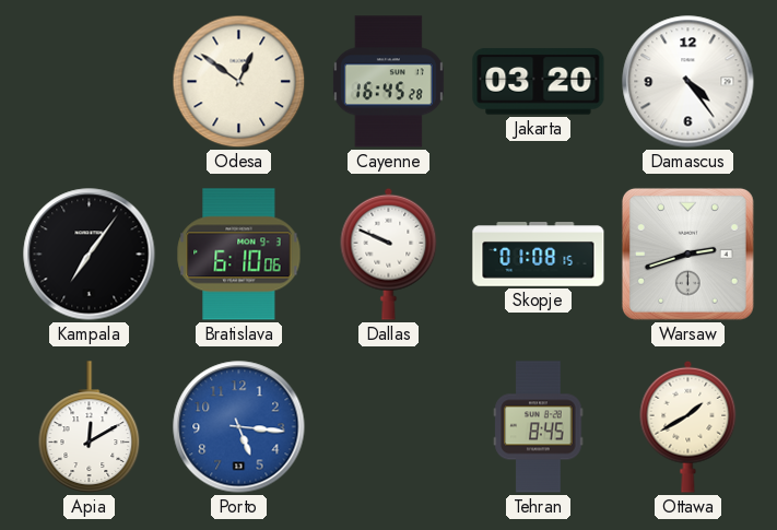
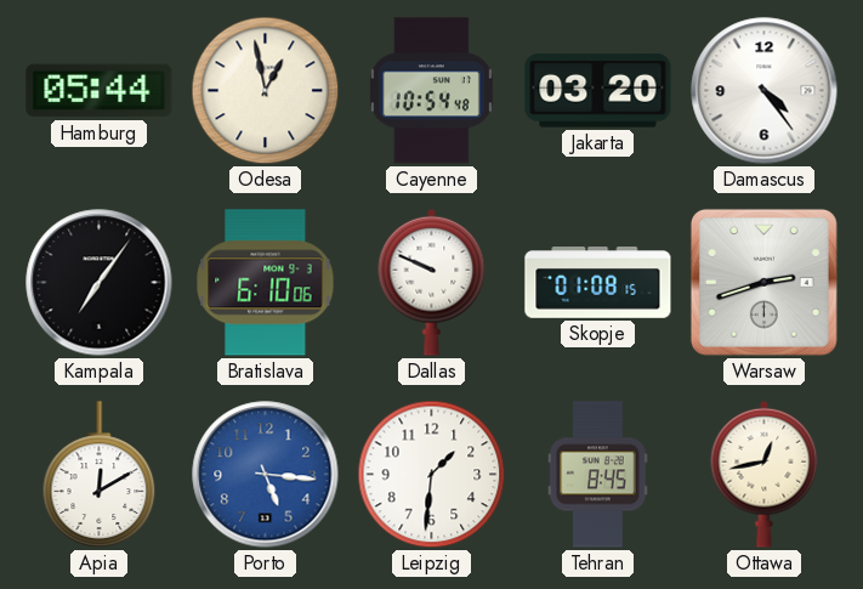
Hamburg: none -> 05:44
Odesa: 12:51 -> 12:58
Cayenne: 16:45 -> 10:54
Leipzig: none -> 1:31
Ottawa: 1:40 -> 12:43
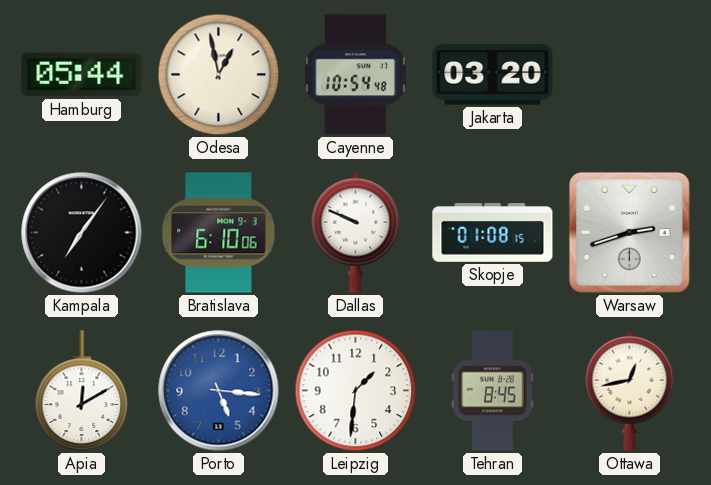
Damascus: 4:24 -> none
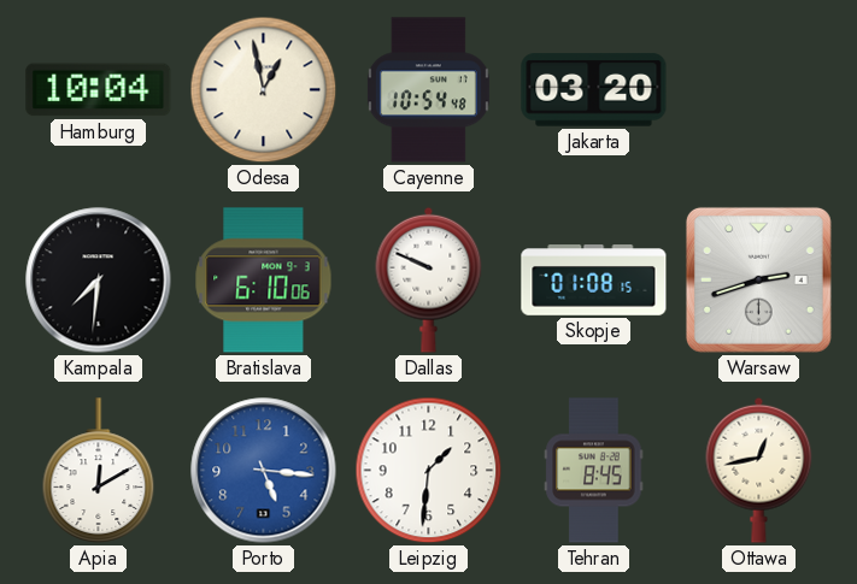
Hamburg: 05:44 -> 10:04
Kampala: 7:06 -> 7:31
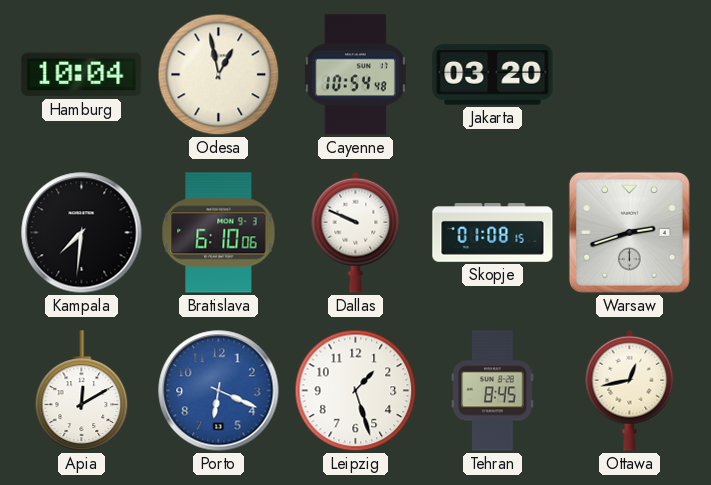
Porto: 5:16 -> 6:19
Leipzig: 1:31 -> 1:27
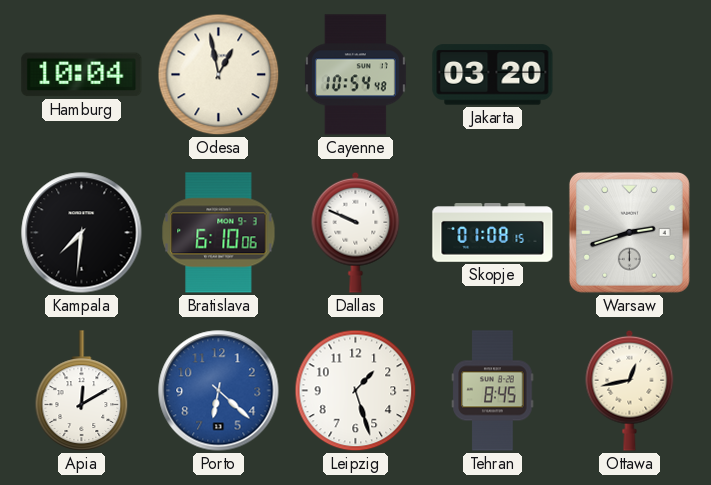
Porto: 6:19 -> 6:22
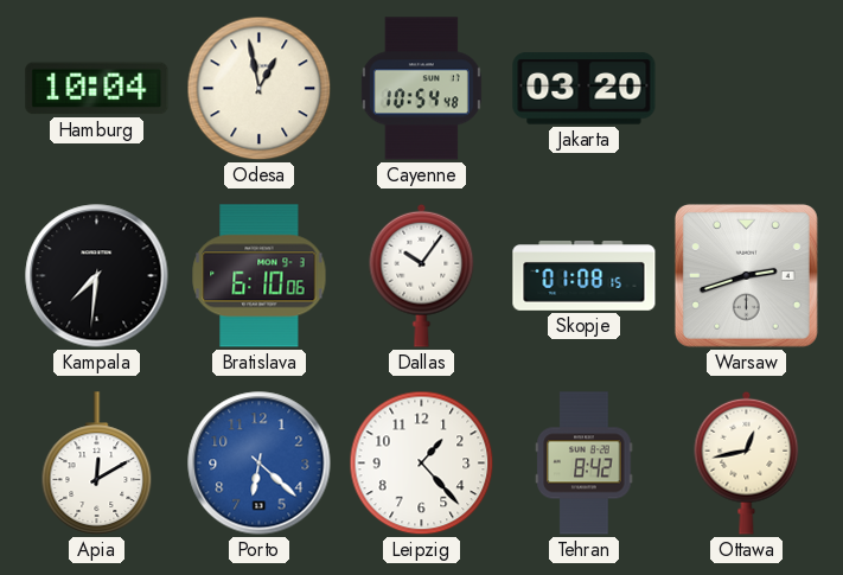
Dallas: 9:49 -> 10:06
Leipzig: 1:27 -> 1:23
Tehran: 8:45 -> 8:42
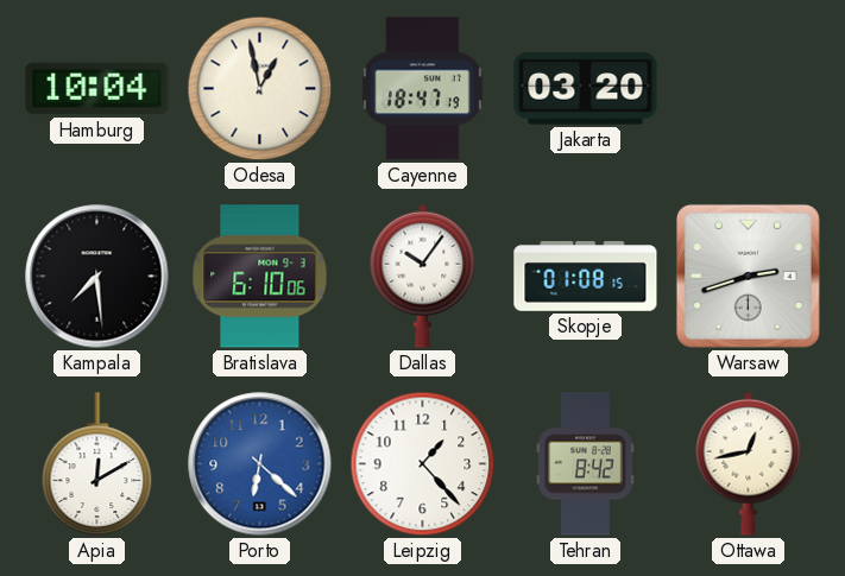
Cayenne: 10:54 -> 18:47
Kampala: 7:31 -> 7:29
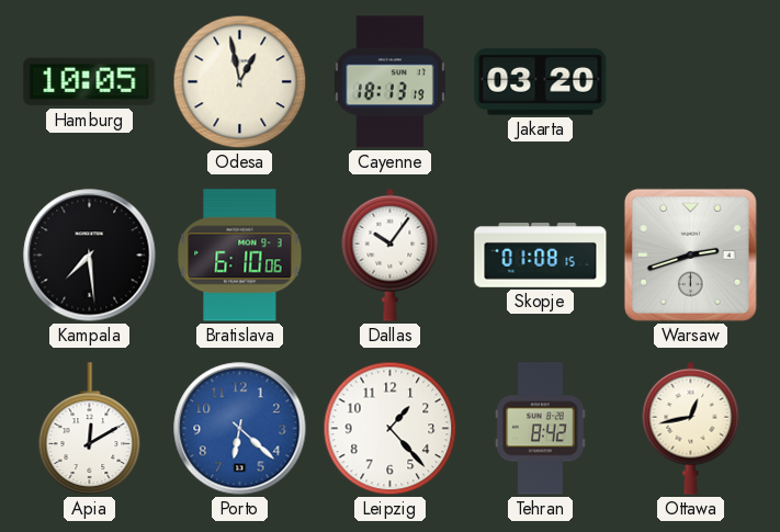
Hamburg: 10:04 -> 10:05
Cayenne: 18:47 -> 18:13
